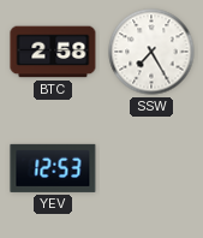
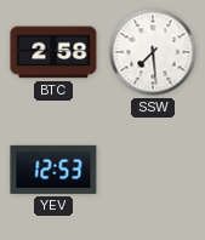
SSW: 7:25 -> 7:29
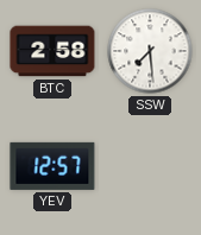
YEV: 12:53 -> 12:57
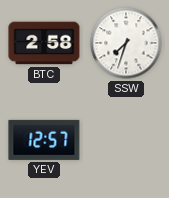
SSW: 7:29 -> 7:33
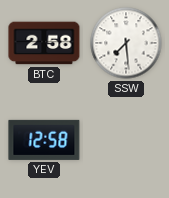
SSW: 7:33 -> 7:29
YEV: 12:57 -> 12:58
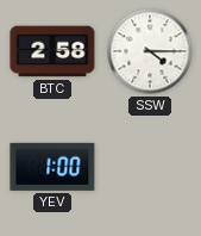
SSW: 7:29 -> 4:15
YEV: 12:58 -> 1:00
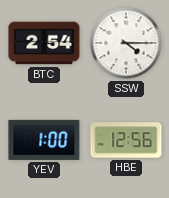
BTC: 2:58 -> 2:54
HBE: none -> 12:56
